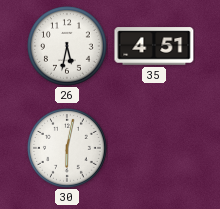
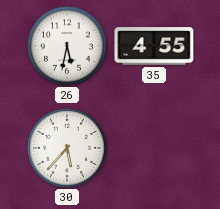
35: 4:51 -> 4:55
30: 6:02 -> 5:37
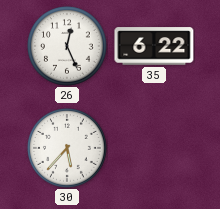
26: 5:32 -> 12:26
35: 4:55 -> 6:22
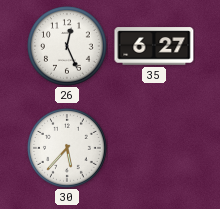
35: 6:22 -> 6:27
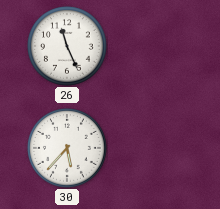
26: 12:26 -> 11:26
35: 6:27 -> none
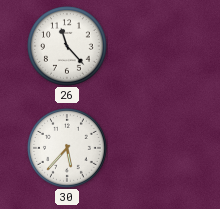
26: 11:26 -> 11:23
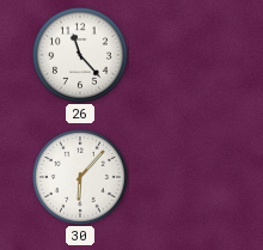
30: 5:37 -> 6:07
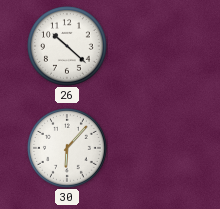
26: 11:23 -> 10:22
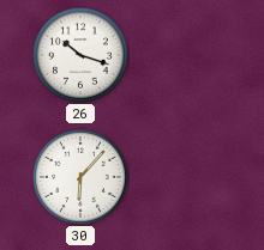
26: 10:22 -> 10:18
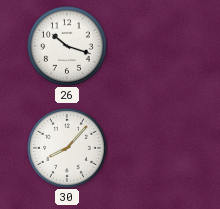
30: 6:07 -> 8:07
